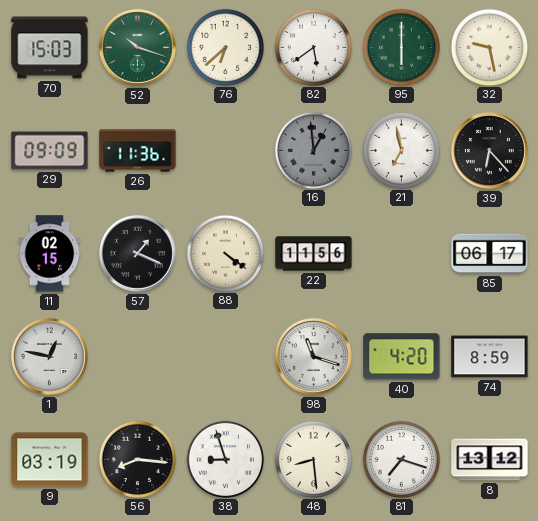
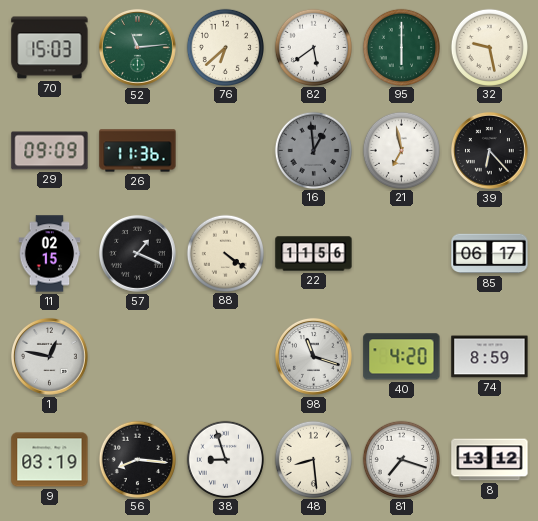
52: 10:18 -> 11:14
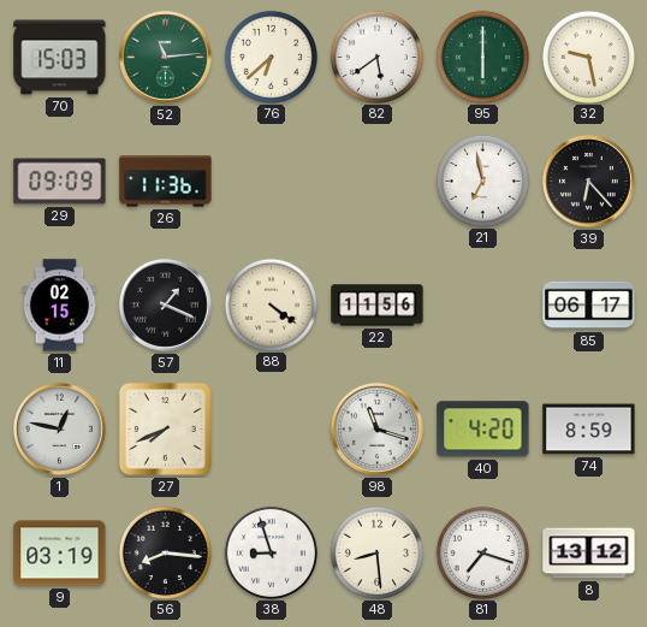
16: 12:59 -> none
27: none -> 7:41
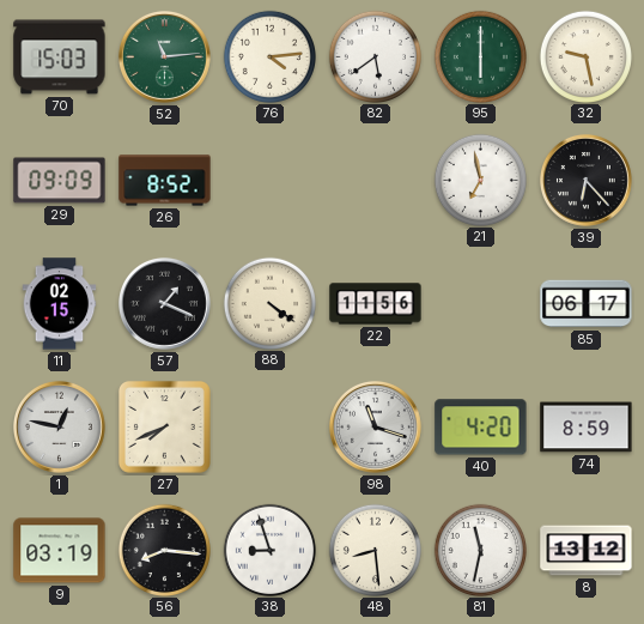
76: 6:38 -> 4:14
26: 11:36 -> 8:52
81: 7:18 -> 11:32
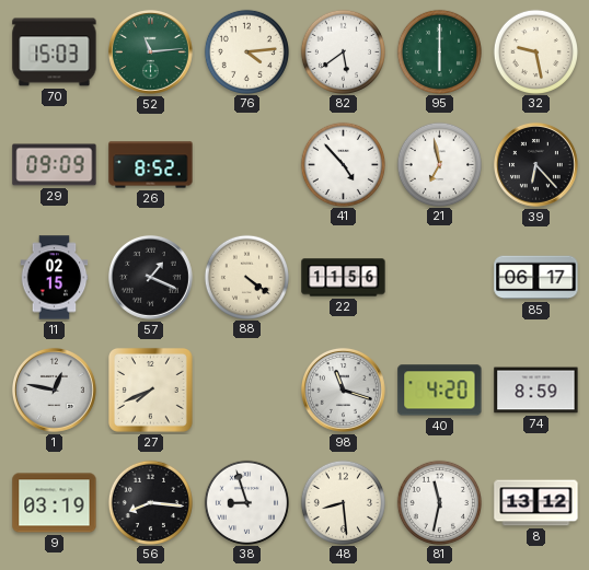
41: none -> 4:53
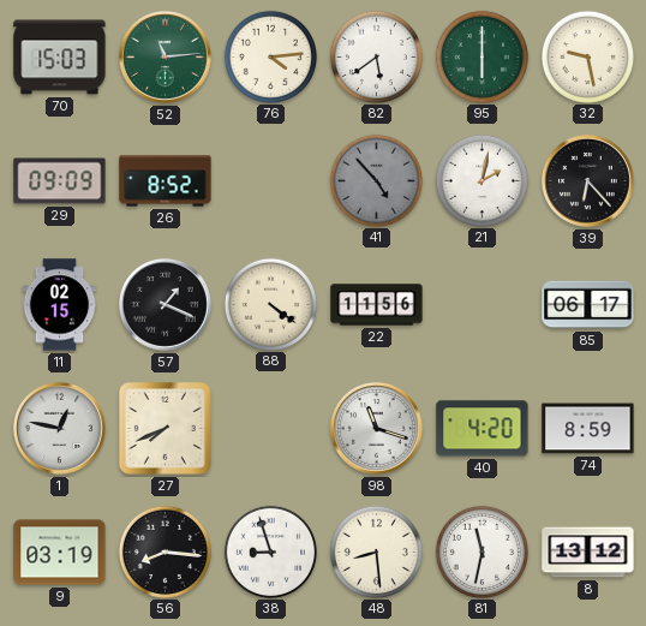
41 dial: white -> grey
21: 6:58 -> 2:02
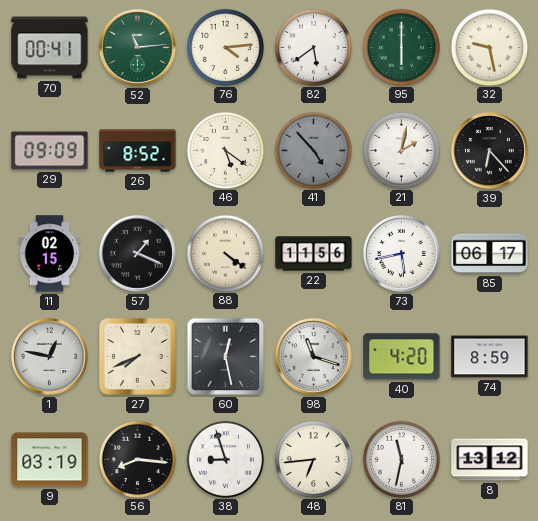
70: 15:03 -> 00:41
46: none -> 5:21
73: none -> 5:43
60: none -> 12:28
48: 8:29 -> 6:44
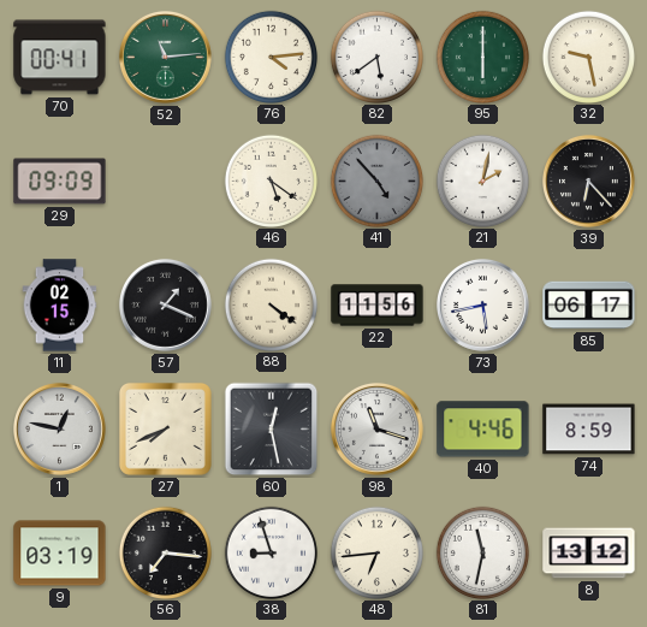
26: 8:52 -> none
40: 4:20 -> 4:46
56: 8:16 -> 7:16
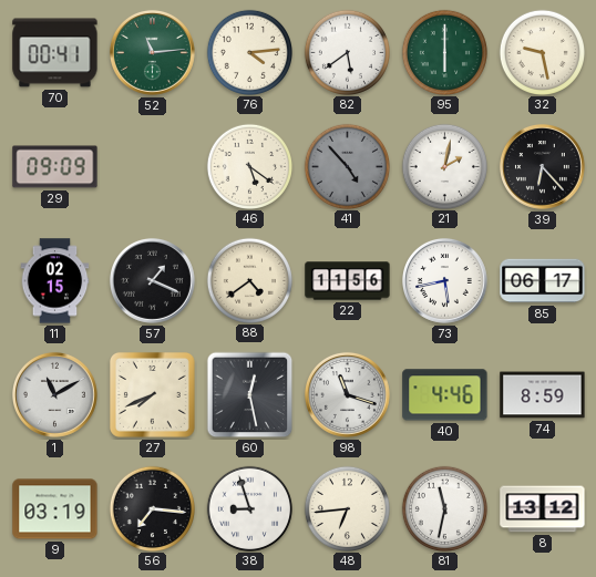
88: 4:21 -> 4:39
1: 12:47 -> 11:10
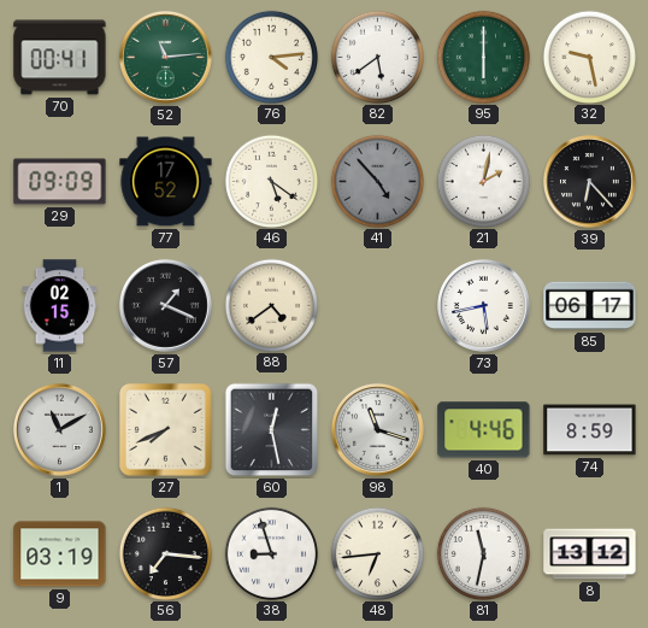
77: none -> 17:52
22: 11:56 -> none
